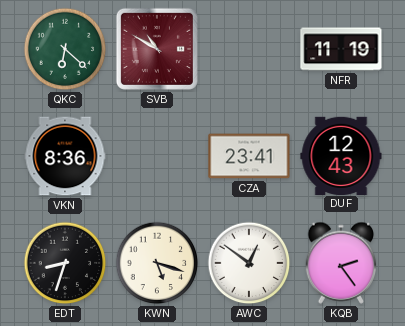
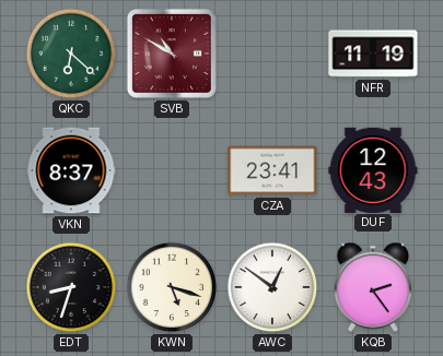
VKN: 8:36 -> 8:37
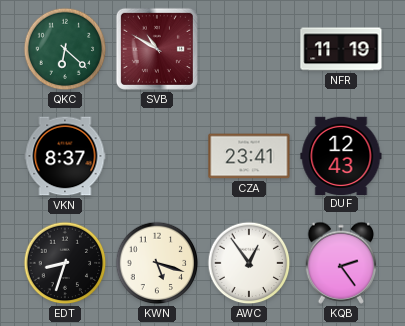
AWC: 12:51 -> 12:54
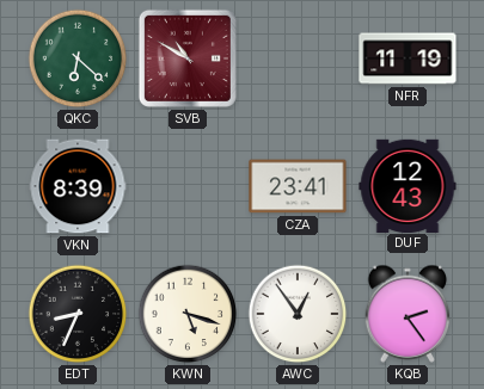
VKN: 8:37 -> 8:39
EDT: 8:33 -> 8:34
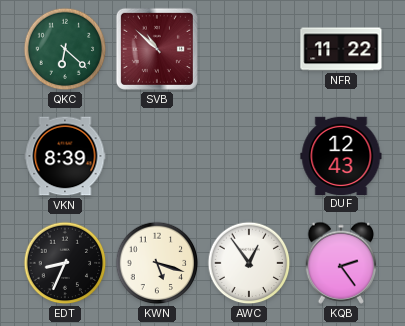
SVB: 10:50 -> 10:52
NFR: 11:19 -> 11:22
CZA: 23:41 -> none
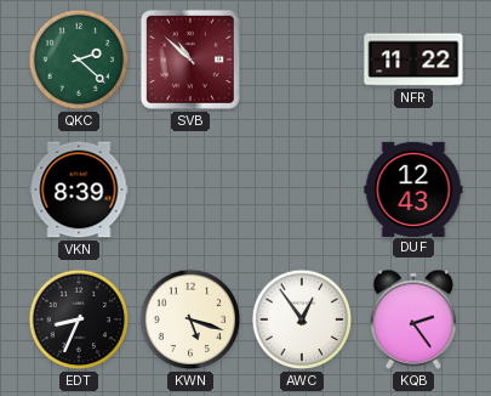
QKC: 6:22 -> 2:22
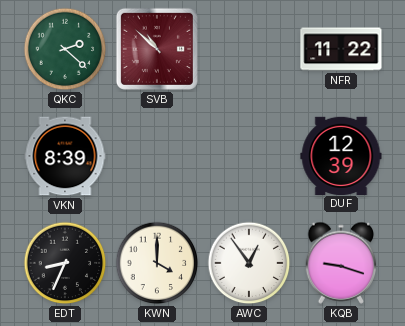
DUF: 12:43 -> 12:39
KWN: 5:18 -> 4:00
KQB: 2:24 -> 9:18
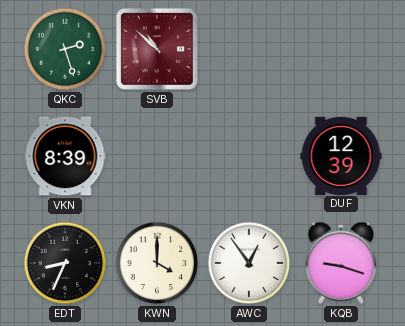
QKC: 2:22 -> 2:27
NFR: 11:22 -> none
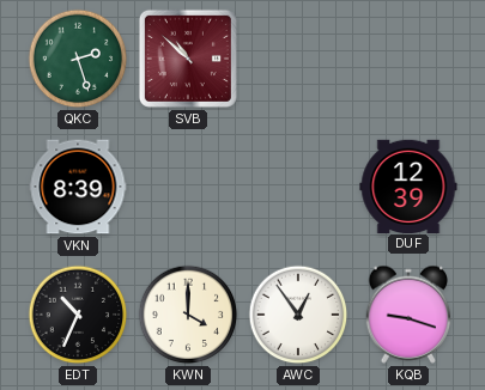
EDT: 8:34 -> 10:34
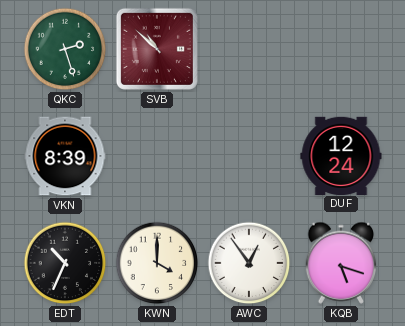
DUF: 12:39 -> 12:24
KQB: 9:18 -> 5:18
